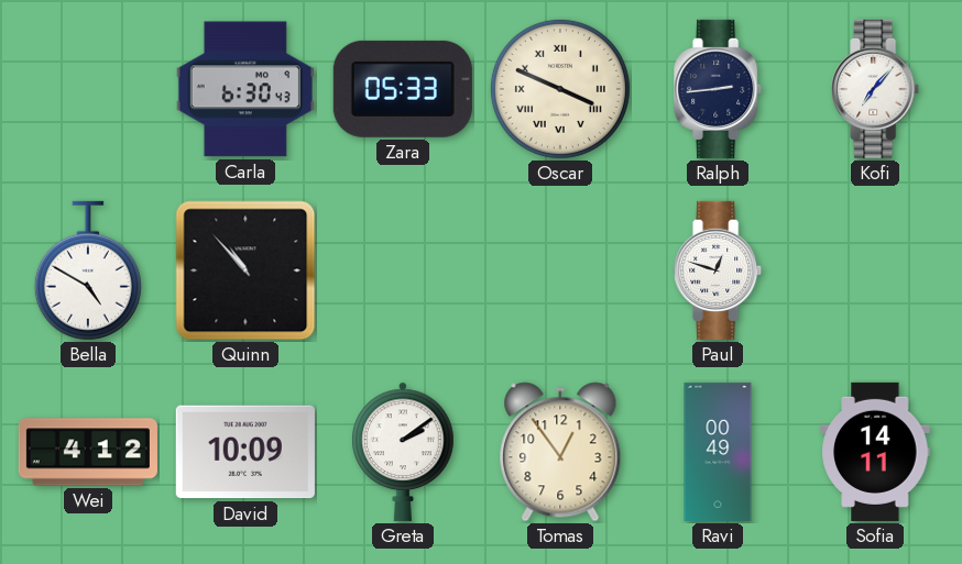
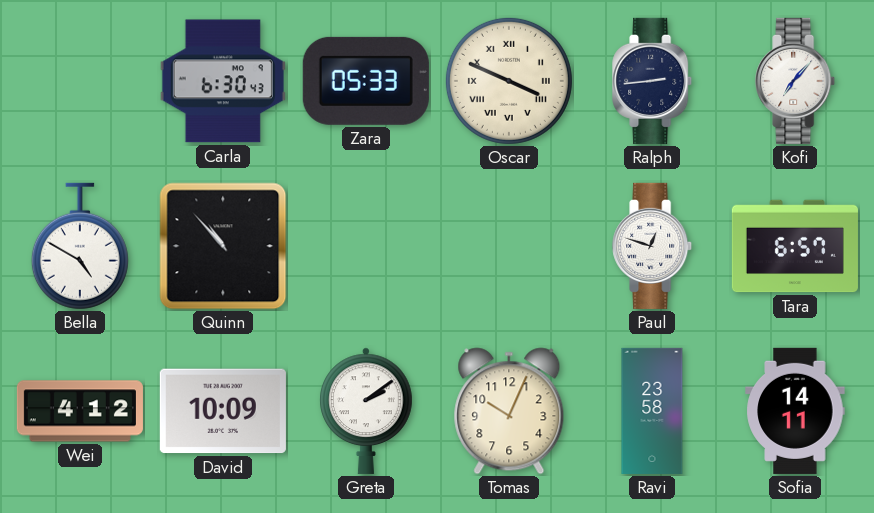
Tara: none -> 6:57
Tomas: 12:54 -> 10:04
Ravi: 00:49 -> 23:58
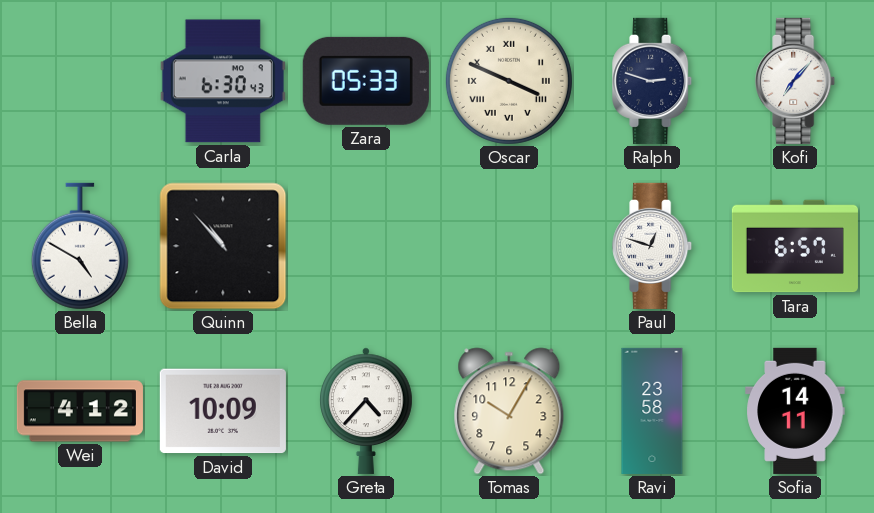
Ralph: 2:44 -> 2:48
Greta: 2:09 -> 4:37
Tomas: 10:04 -> 10:05
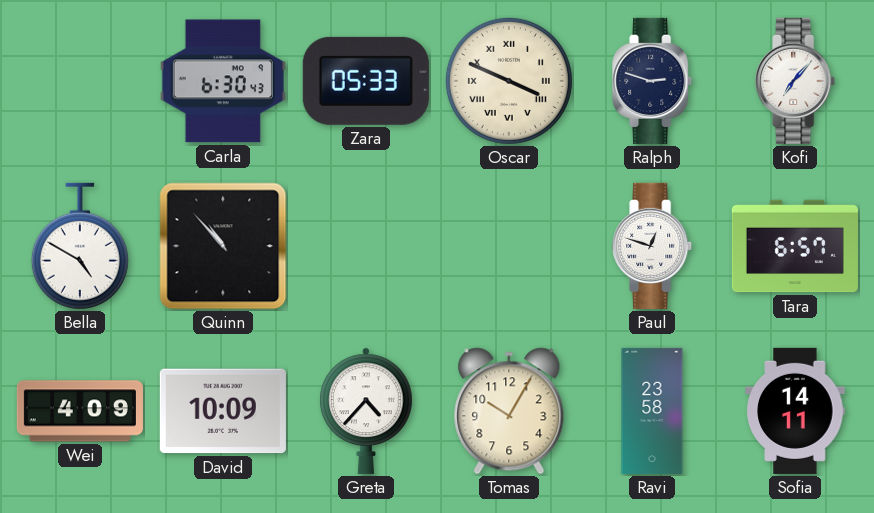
Wei: 4:12 -> 4:09
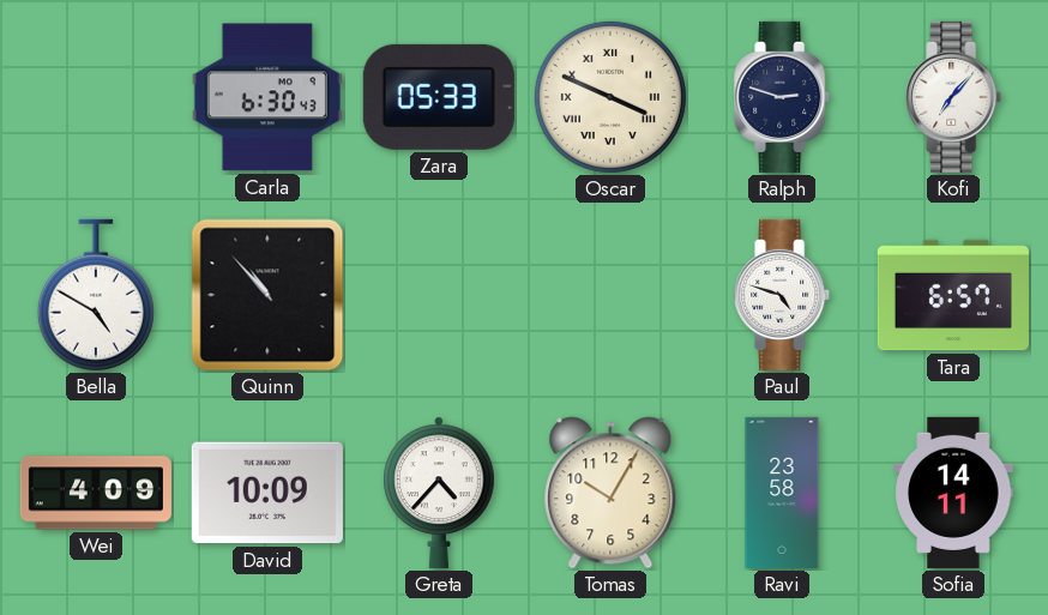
Paul: 12:48 -> 4:48
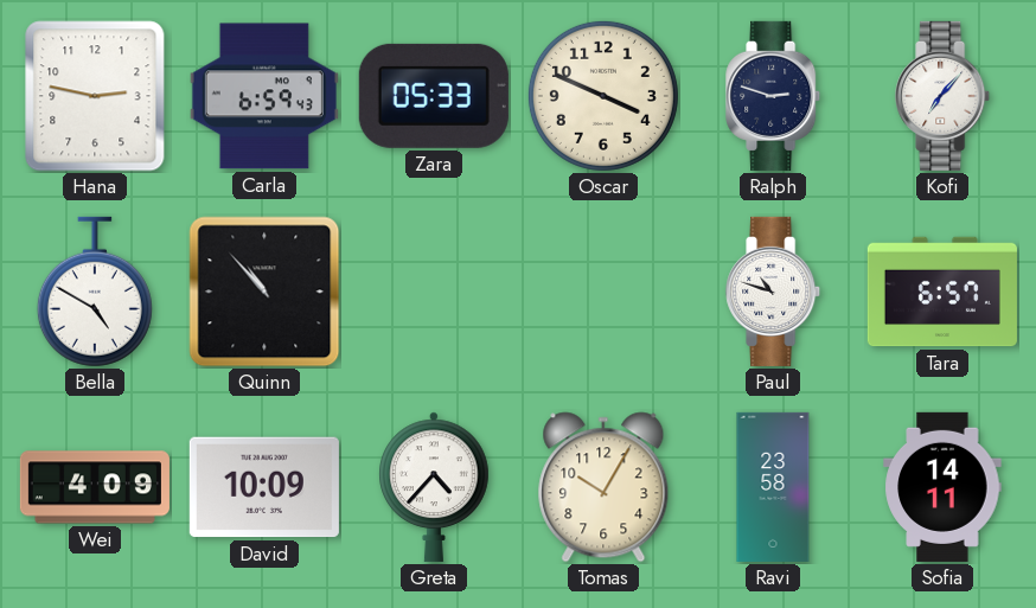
Hana: none -> 2:47
Carla: 6:30 -> 6:59
Oscar numerals: Roman -> Arabic
Paul: 4:48 -> 10:48
